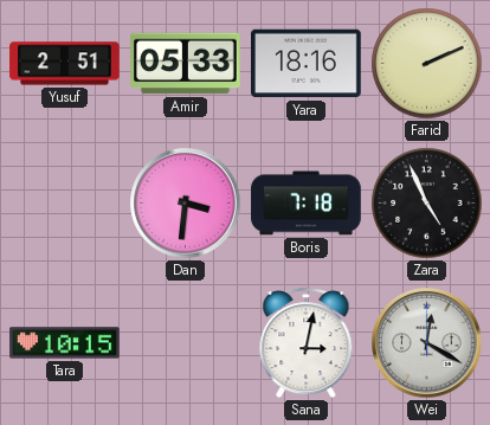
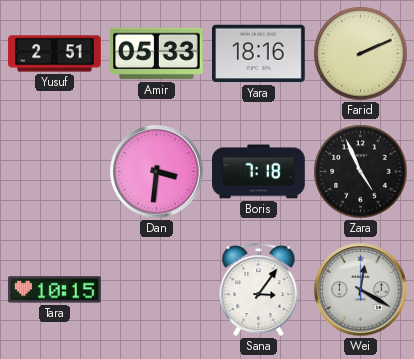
Sana: 3:02 -> 3:06
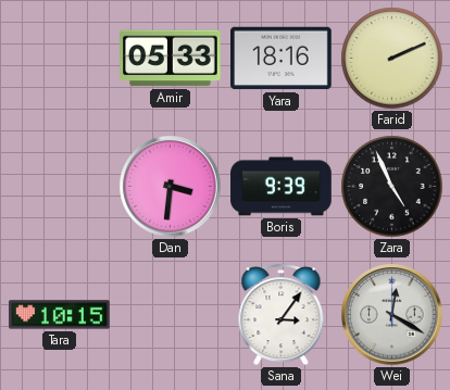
Yusuf: 2:51 -> none
Boris: 7:18 -> 9:39
